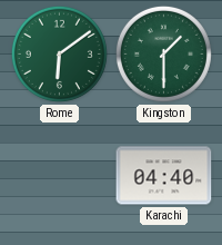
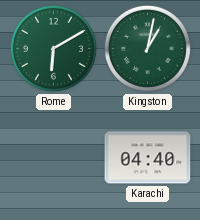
Rome: 6:09 -> 6:10
Kingston: 1:30 -> 1:02
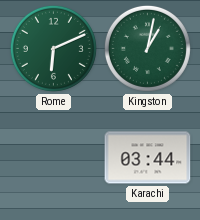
Rome: 6:10 -> 6:11
Karachi: 04:40 -> 03:44
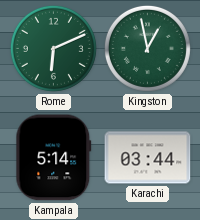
Kingston: 1:02 -> 12:58
Kampala: none -> 5:14
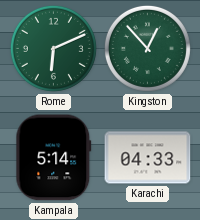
Kingston: 12:58 -> 12:53
Karachi: 03:44 -> 04:33
